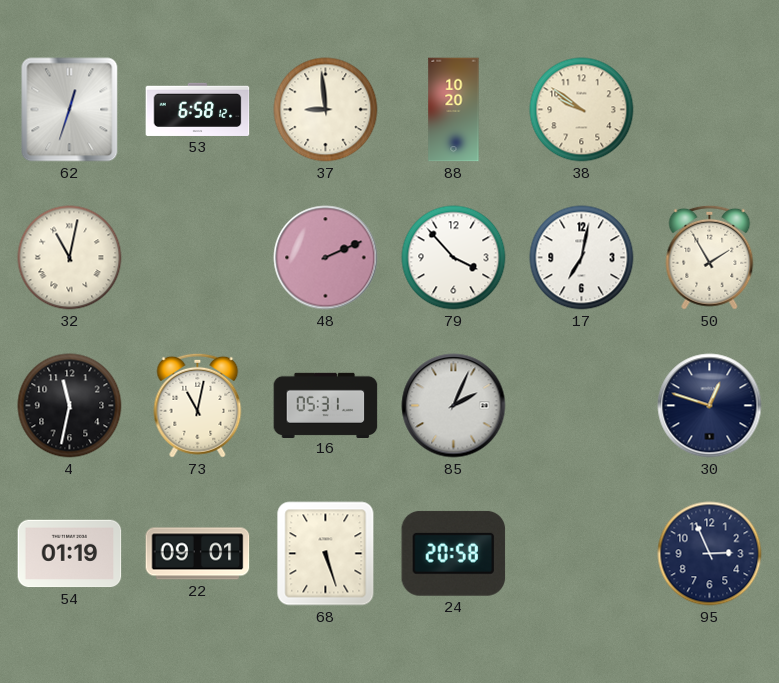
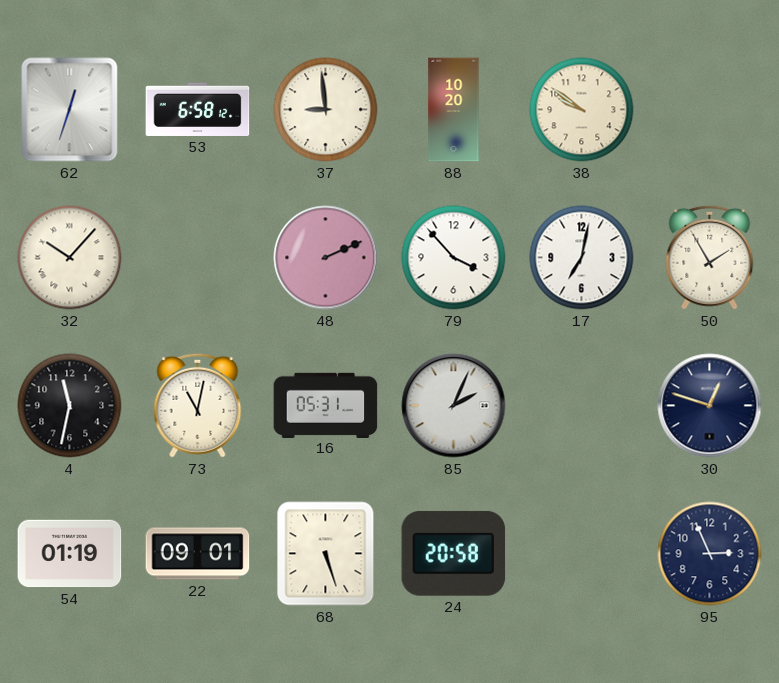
32: 11:02 -> 10:07
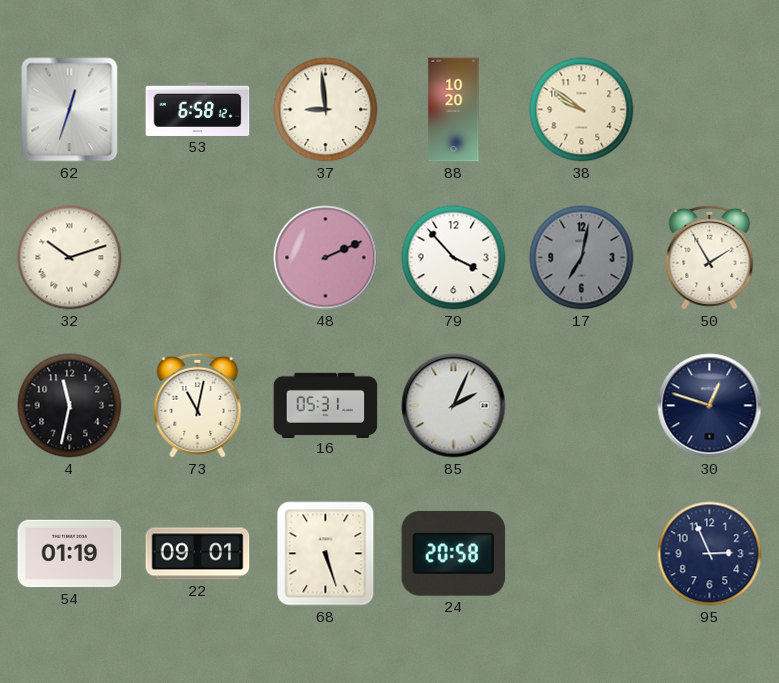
32: 10:07 -> 10:12
17 dial: white -> grey
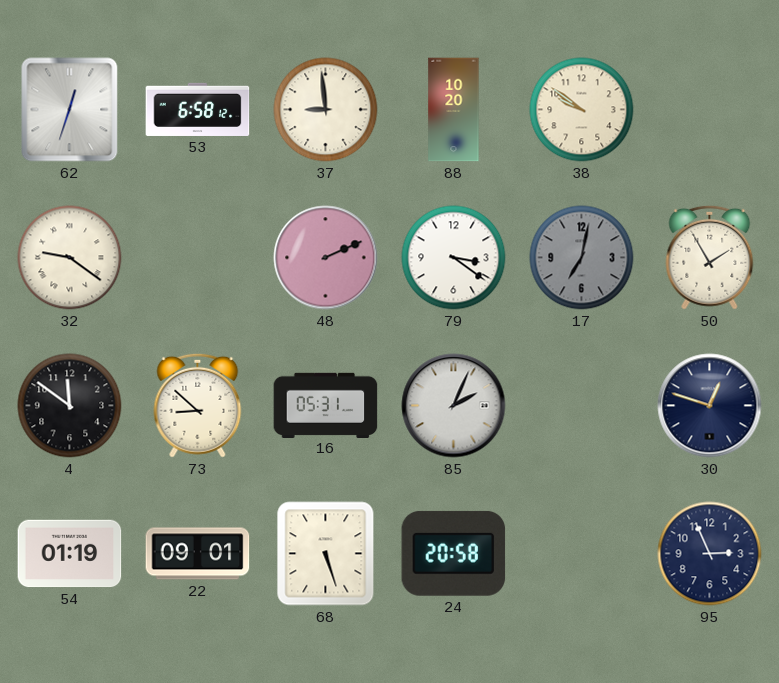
32: 10:12 -> 9:21
79: 3:53 -> 3:21
4: 11:32 -> 11:51
73: 11:02 -> 8:52
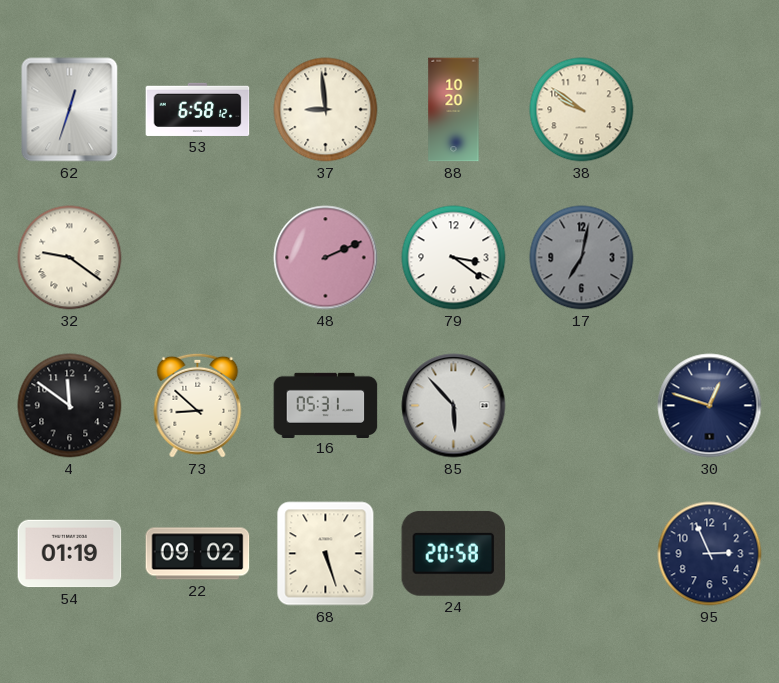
50: 1:55 -> none
85: 2:04 -> 5:53
22: 09:01 -> 09:02
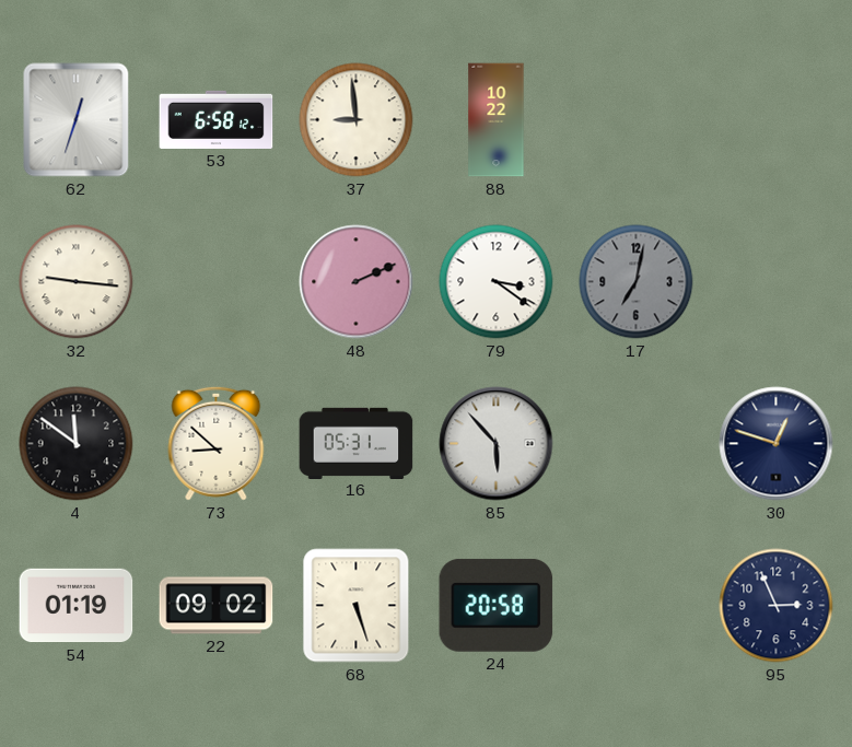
88: 10:20 -> 10:22
38: 9:51 -> none
32: 9:21 -> 9:16
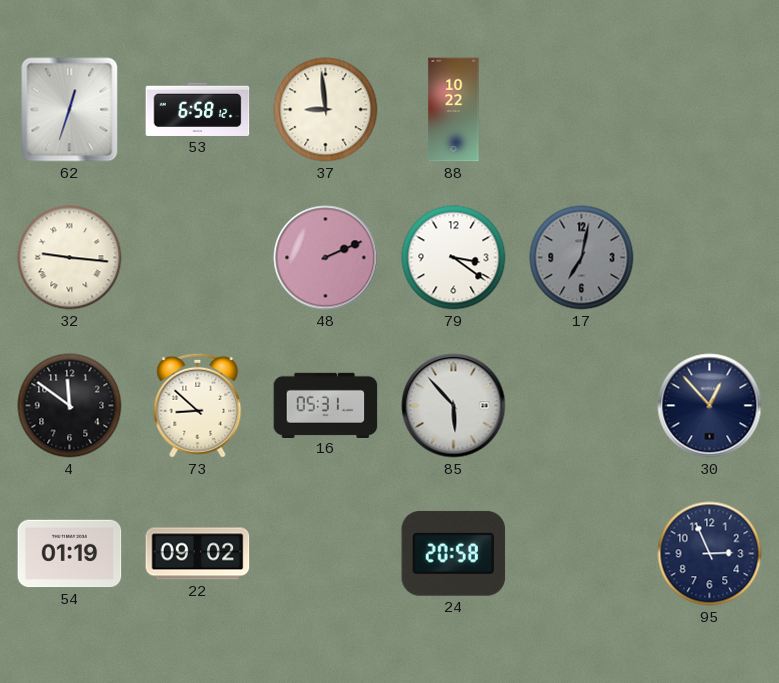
30: 12:48 -> 12:53
68: 5:27 -> none
